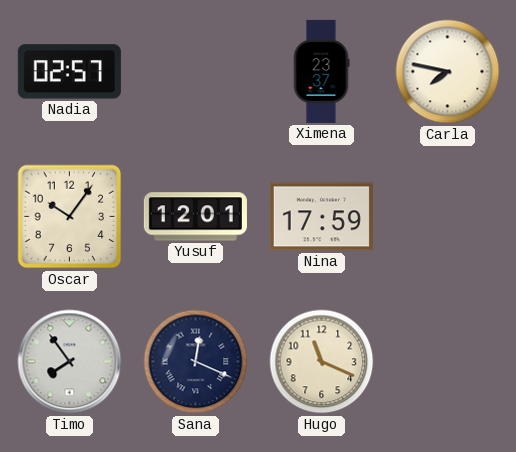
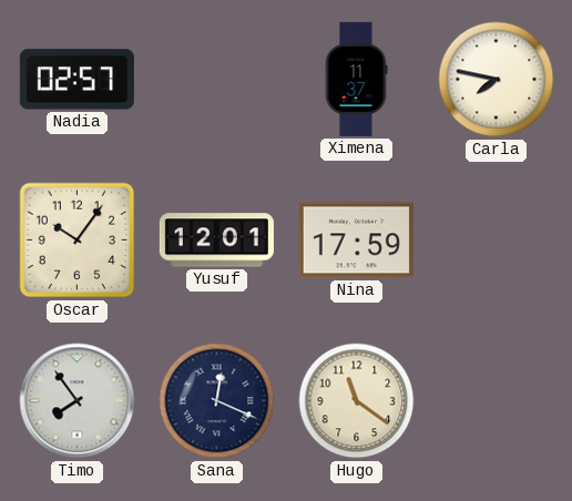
Ximena: 23:37 -> 11:37
Hugo: 11:19 -> 11:21
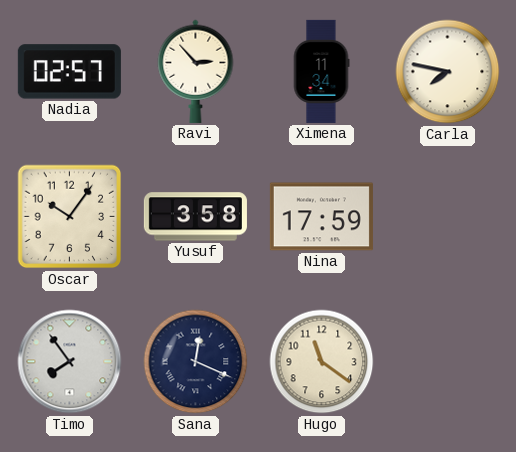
Ravi: none -> 2:53
Ximena: 11:37 -> 11:34
Yusuf: 12:01 -> 3:58
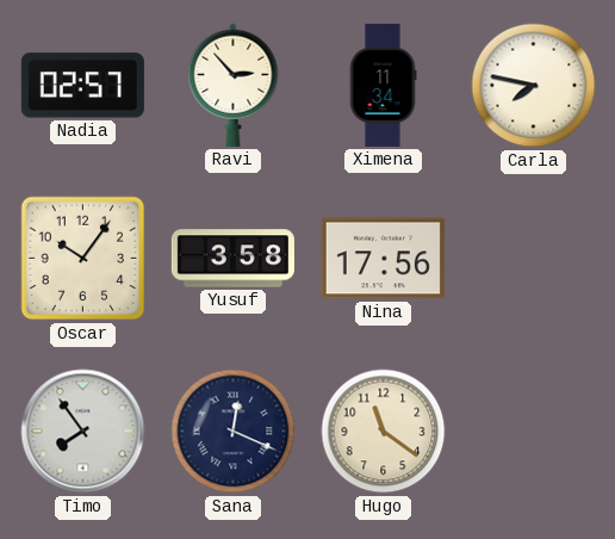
Nina: 17:59 -> 17:56
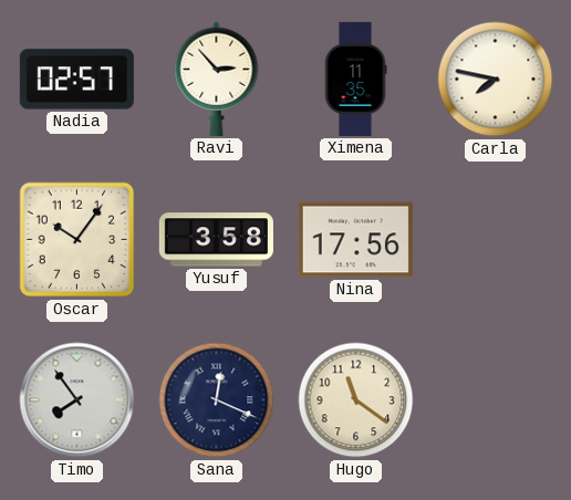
Ximena: 11:34 -> 11:35
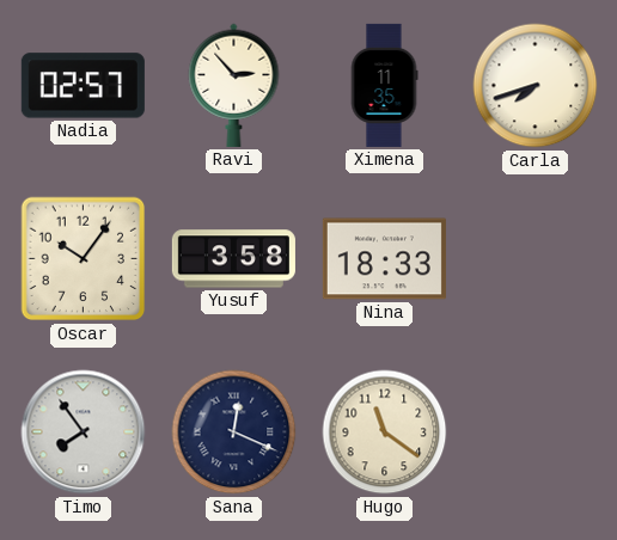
Carla: 7:47 -> 7:42
Nina: 17:56 -> 18:33
